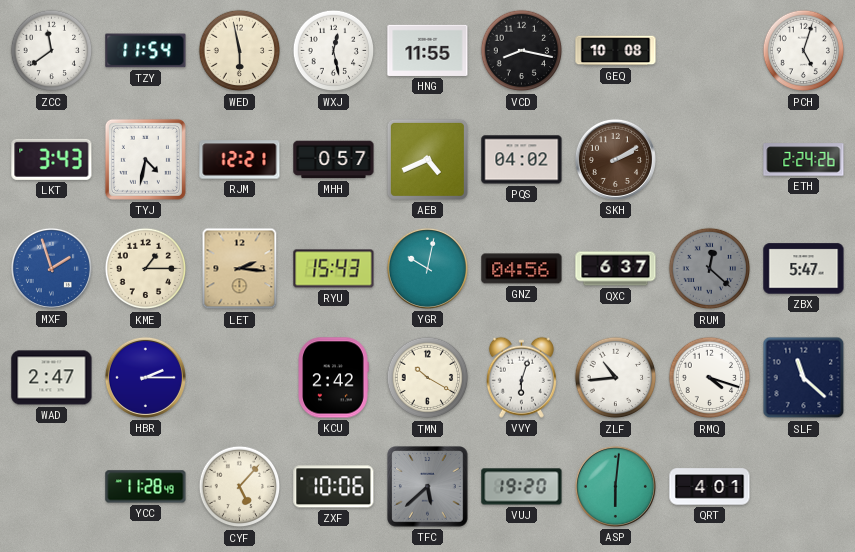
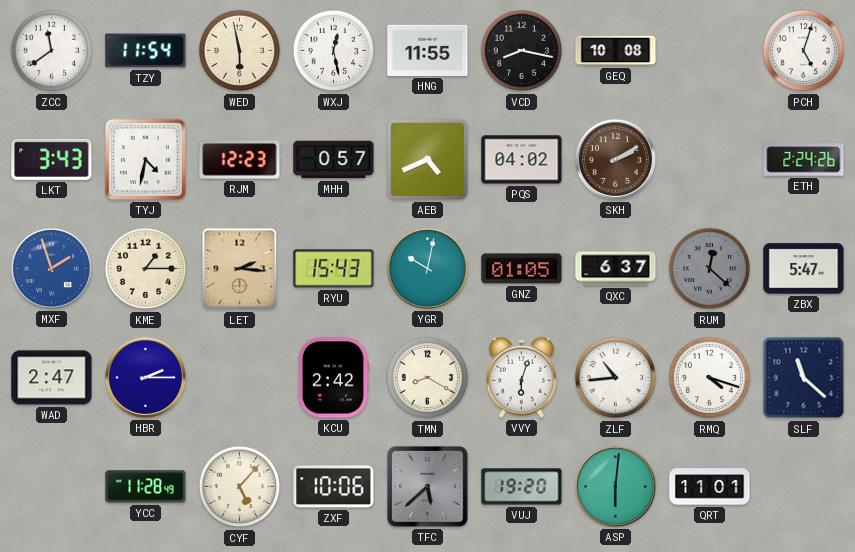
RJM: 12:21 -> 12:23
GNZ: 04:56 -> 01:05
TMN: 10:20 -> 8:20
QRT: 4:01 -> 11:01
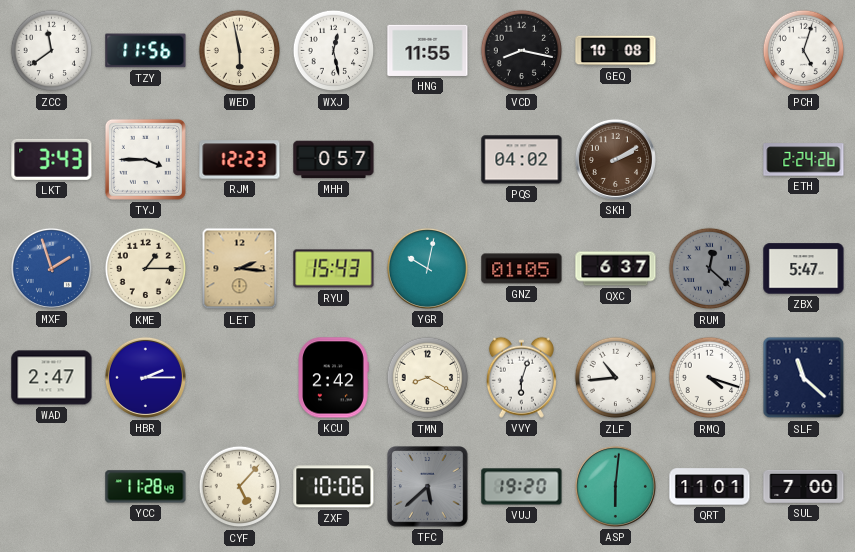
TZY: 11:54 -> 11:56
TYJ: 4:32 -> 3:45
AEB: 4:41 -> none
SUL: none -> 7:00
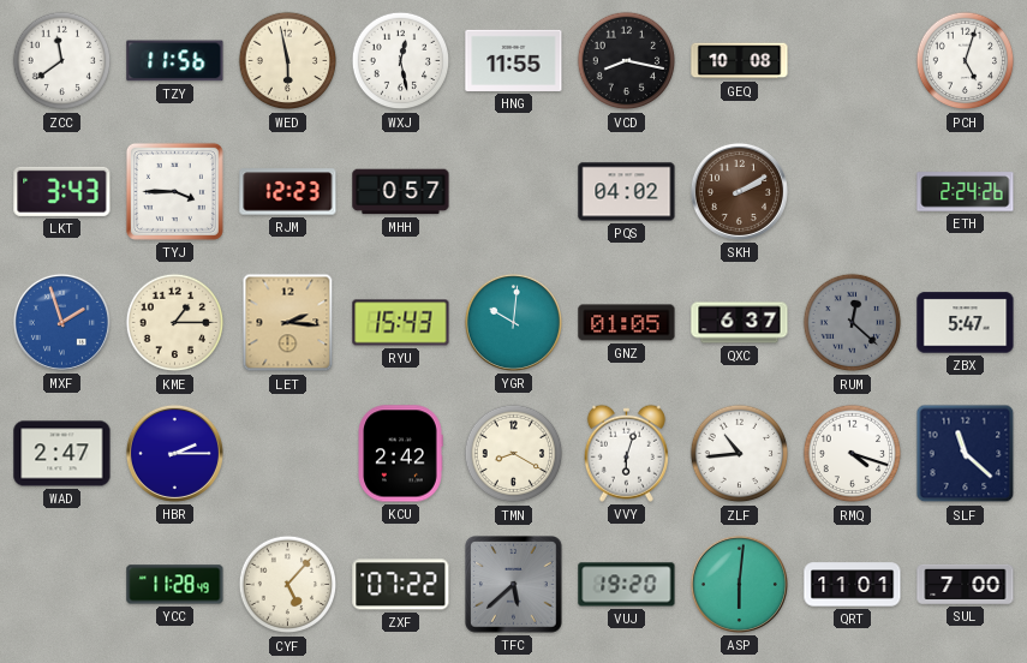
YGR: 10:02 -> 10:01
ZXF: 10:06 -> 07:22
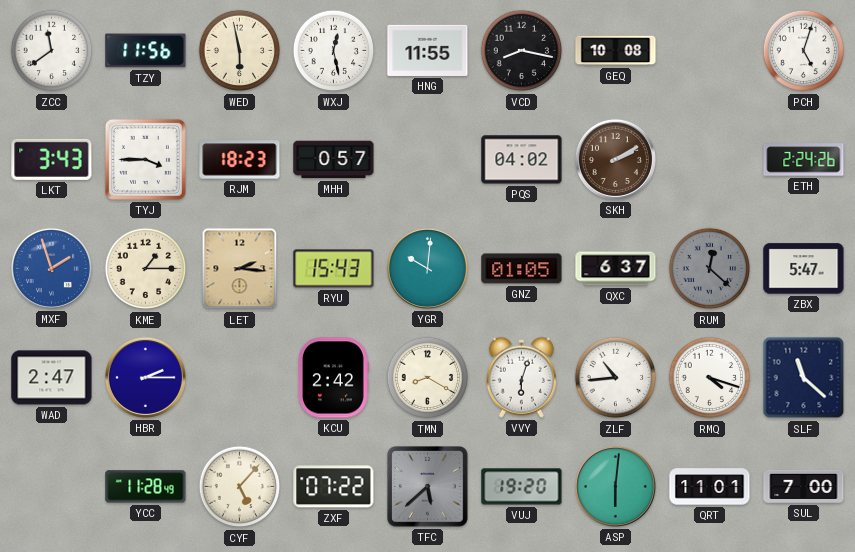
RJM: 12:23 -> 18:23
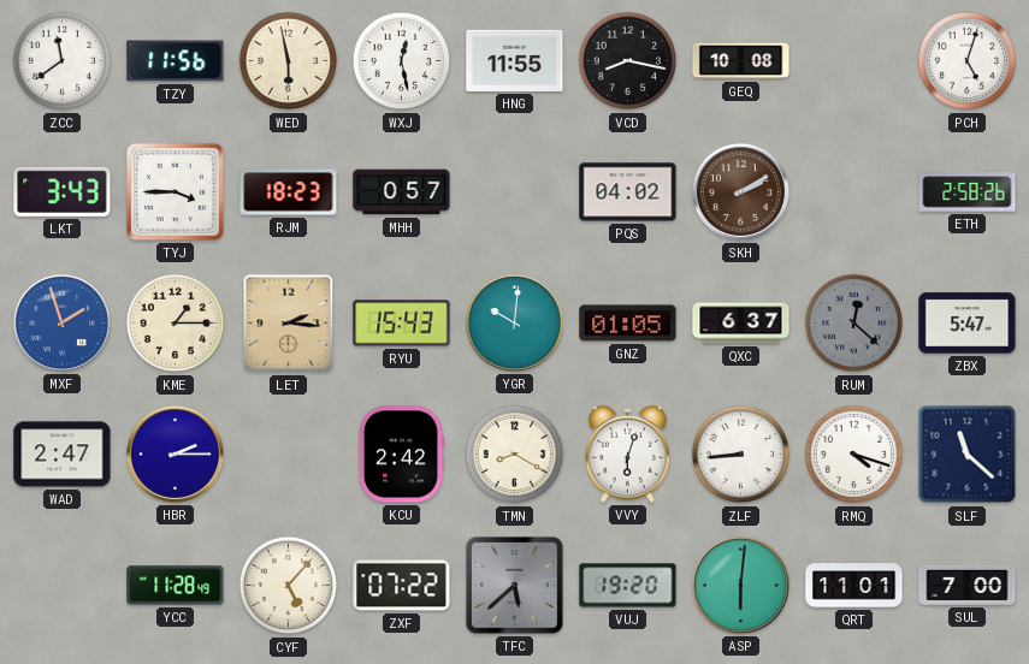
ETH: 2:24 -> 2:58
ZLF: 10:44 -> 8:44
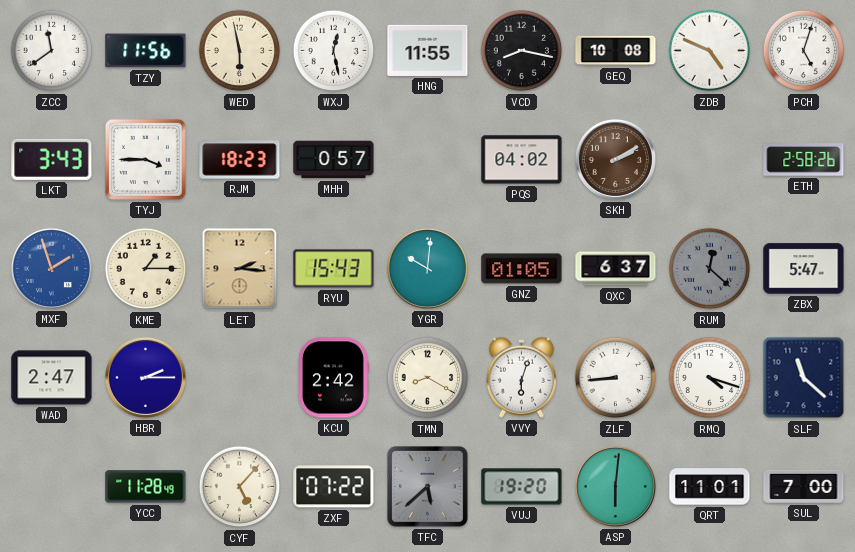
ZDB: none -> 4:49
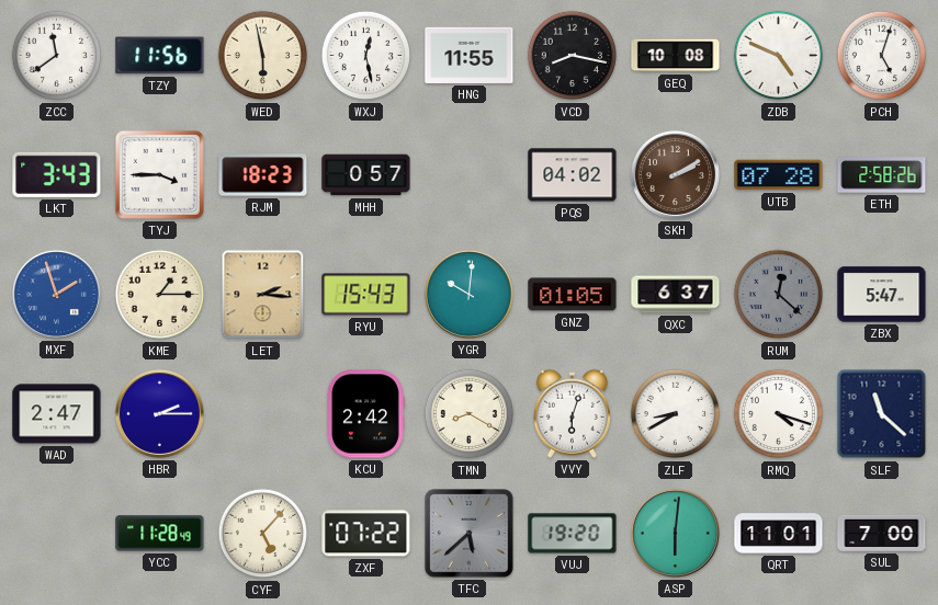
UTB: none -> 07:28
ZLF: 8:44 -> 8:40
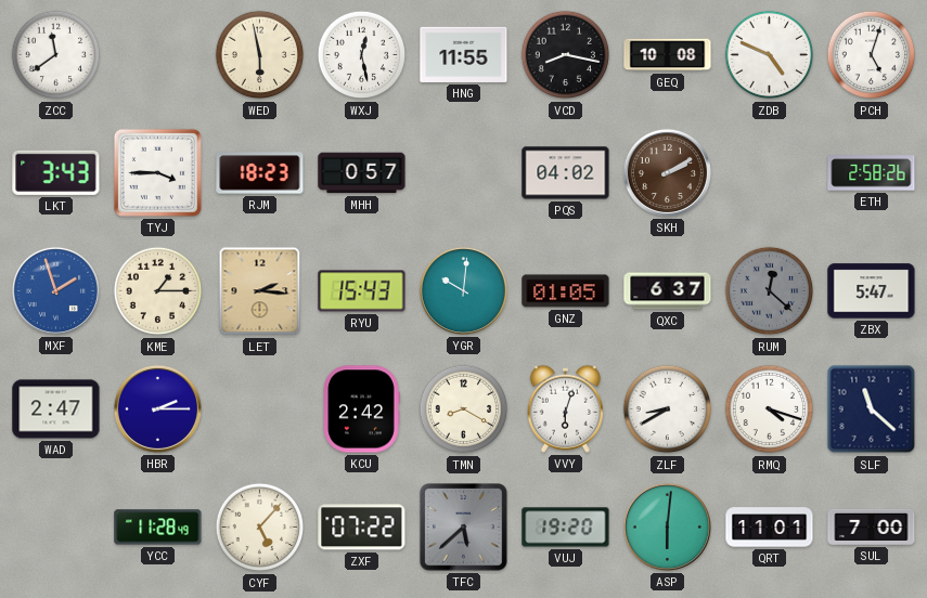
TZY: 11:56 -> none
UTB: 07:28 -> none
